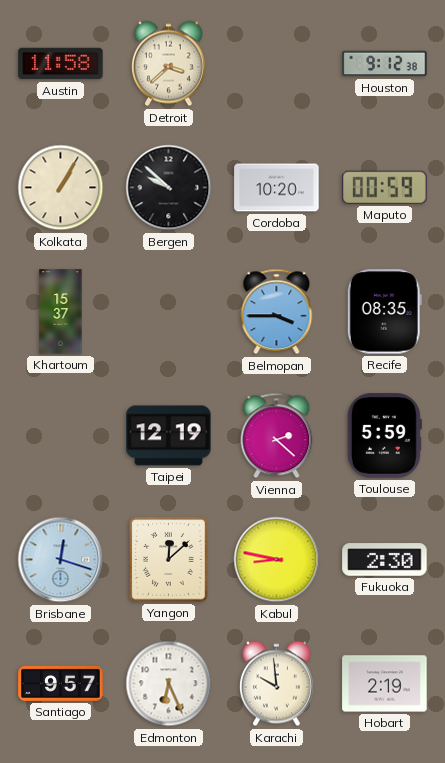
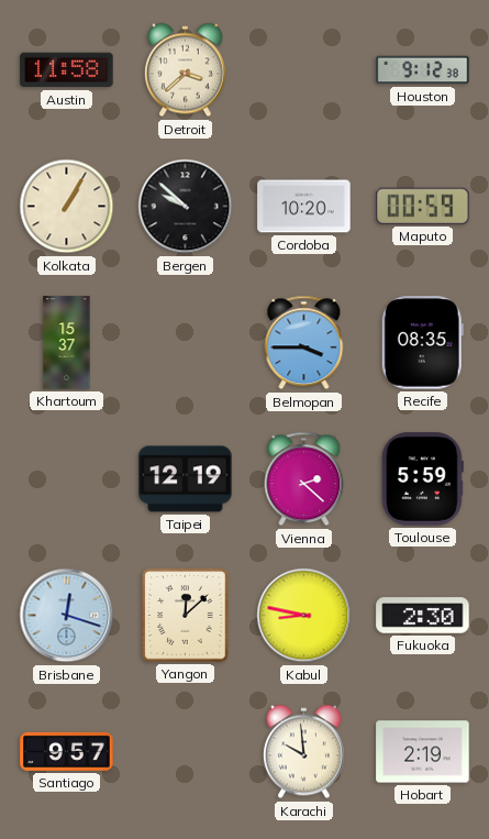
Edmonton: 6:26 -> none
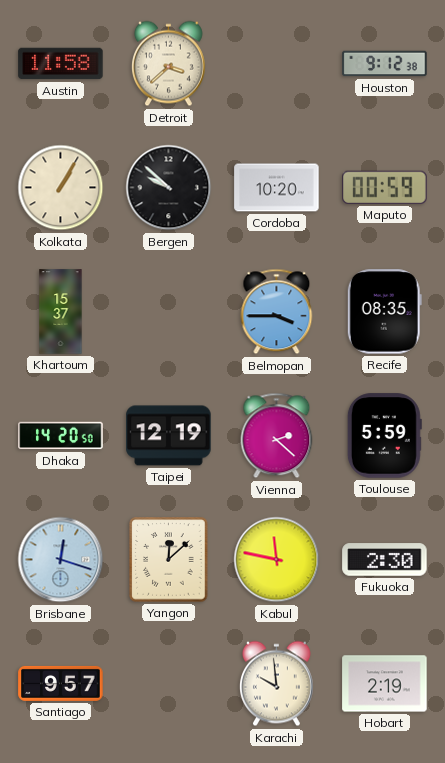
Dhaka: none -> 14:20
Kabul: 8:47 -> 11:47
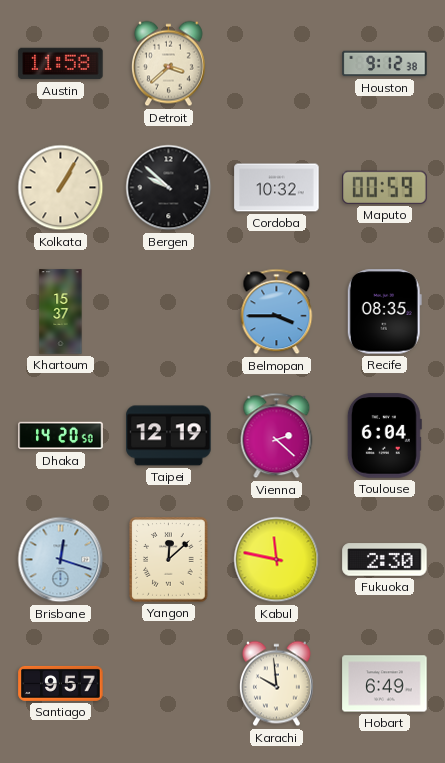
Cordoba: 10:20 -> 10:32
Toulouse: 5:59 -> 6:04
Hobart: 2:19 -> 6:49
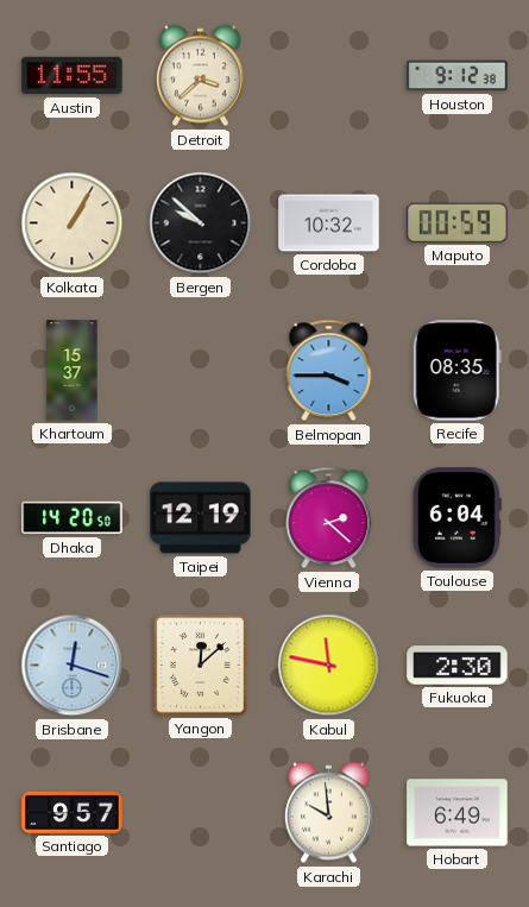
Austin: 11:58 -> 11:55
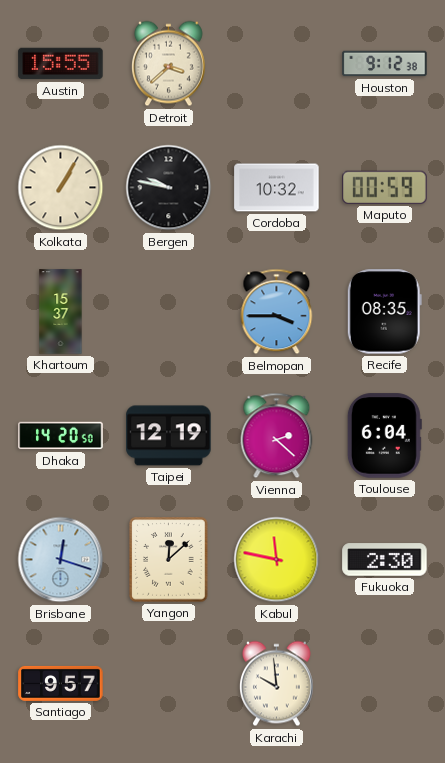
Austin: 11:55 -> 15:55
Bergen: 9:52 -> 9:47
Hobart: 6:49 -> none
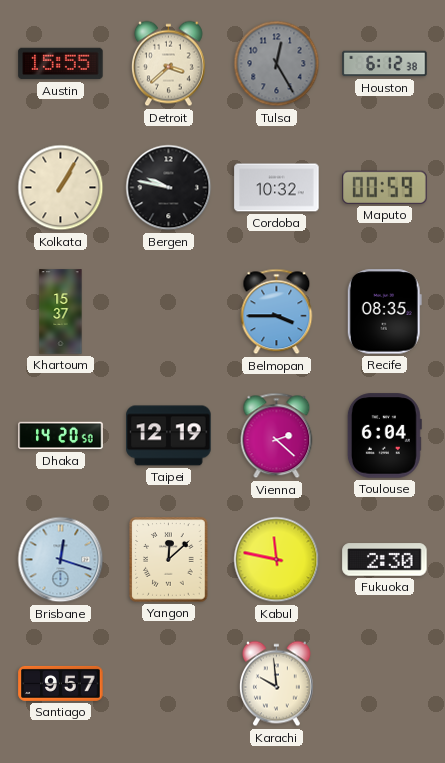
Tulsa: none -> 12:25
Houston: 9:12 -> 6:12
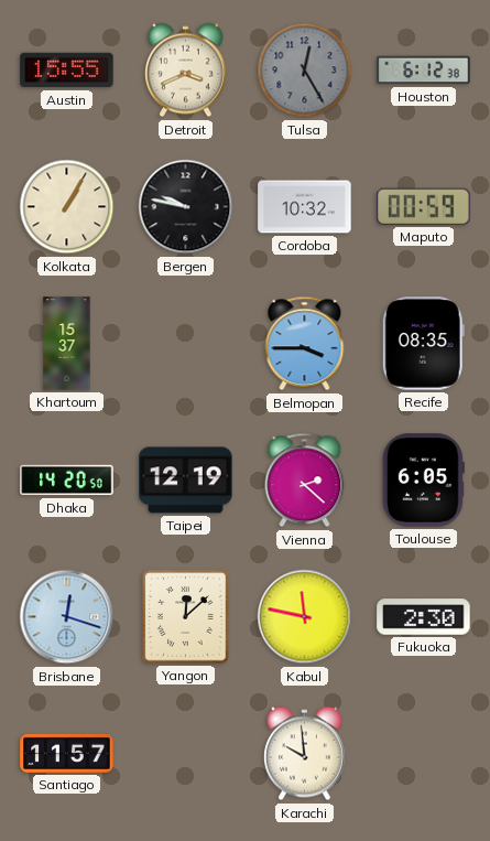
Detroit: 3:38 -> 3:41
Toulouse: 6:04 -> 6:05
Santiago: 9:57 -> 11:57
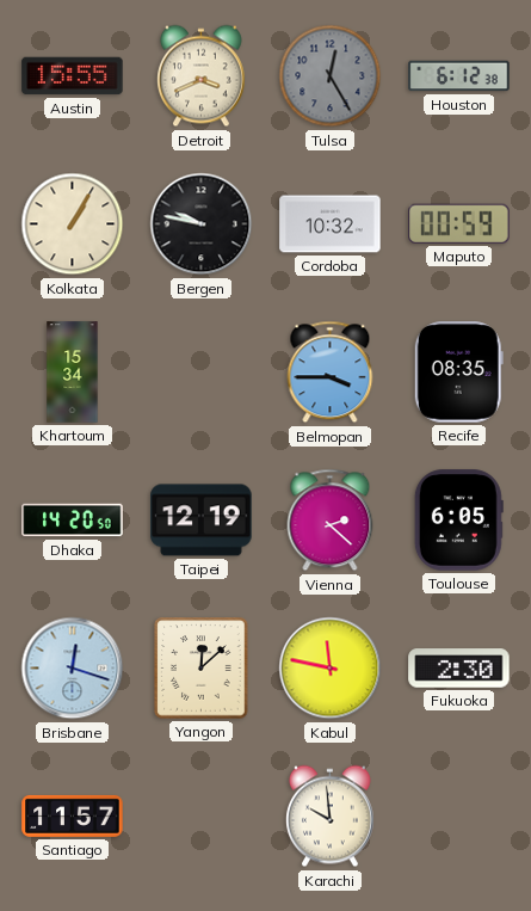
Khartoum: 15:37 -> 15:34
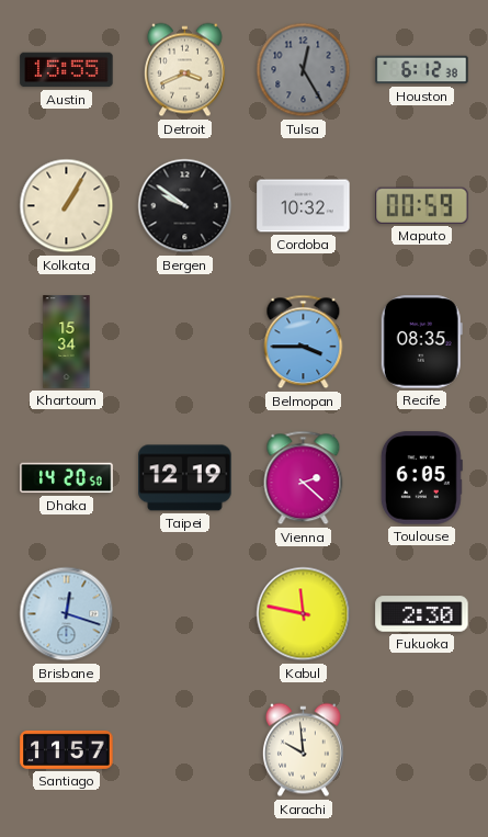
Bergen: 9:47 -> 9:51
Yangon: 12:08 -> none
